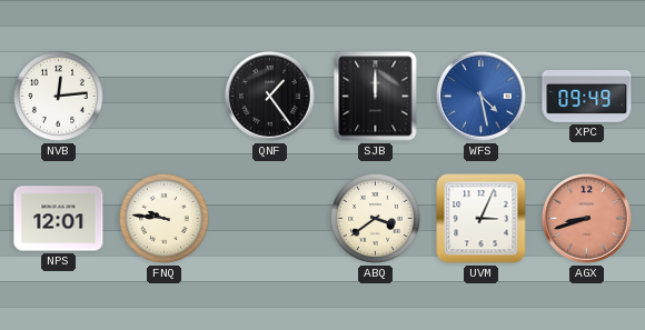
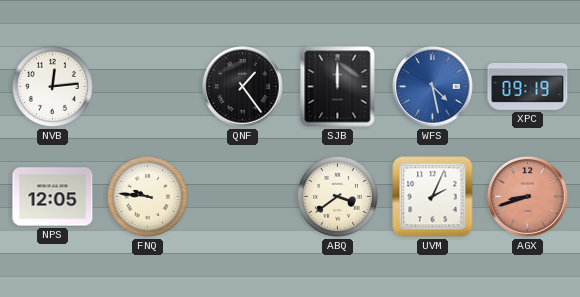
XPC: 09:49 -> 09:19
NPS: 12:01 -> 12:05
UVM: 3:04 -> 2:04
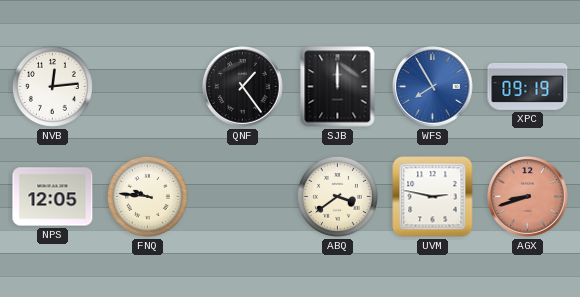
WFS: 4:28 -> 7:55
UVM: 2:04 -> 2:47
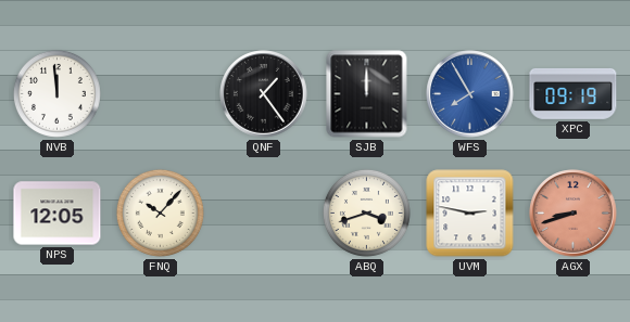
NVB: 12:14 -> 11:59
FNQ: 9:46 -> 10:07
ABQ: 3:39 -> 3:42
